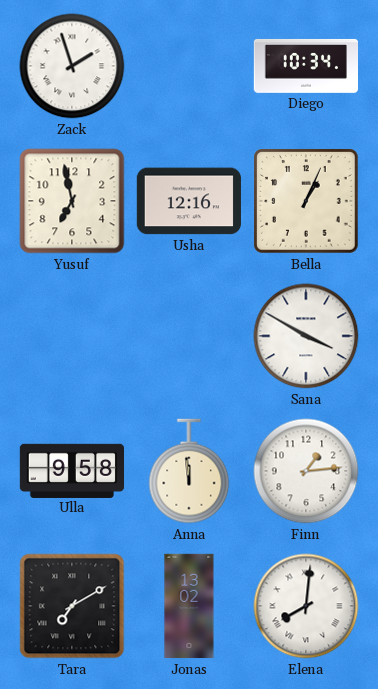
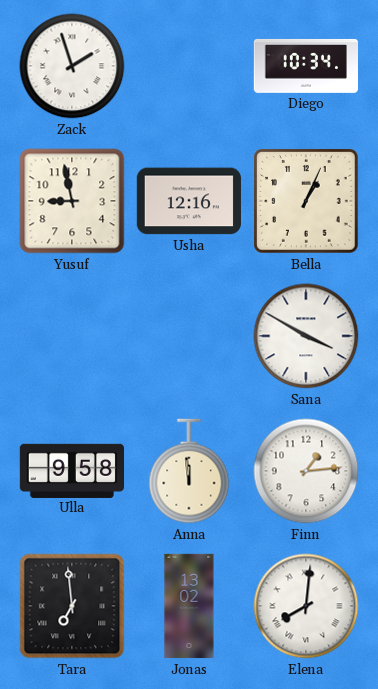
Yusuf: 6:58 -> 8:58
Tara: 7:10 -> 6:59
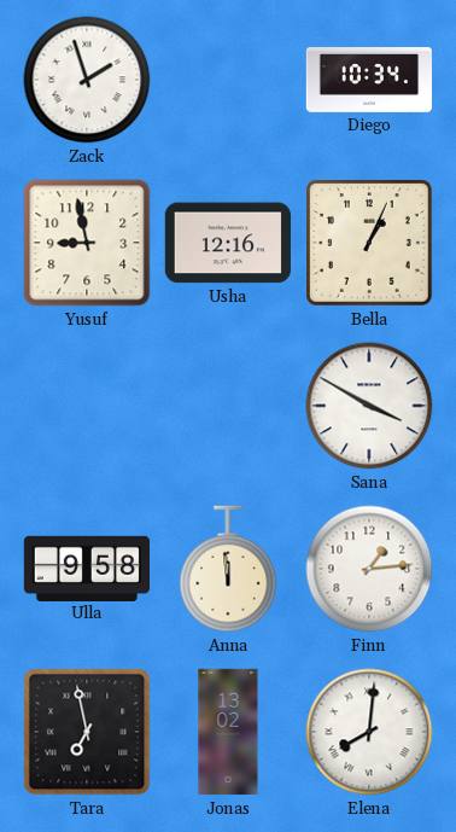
Tara: 6:59 -> 6:58
